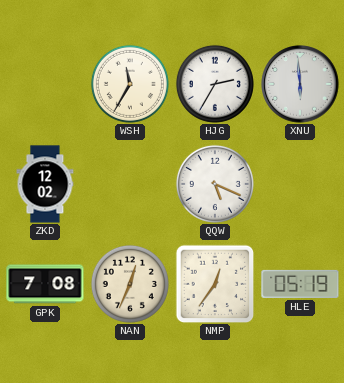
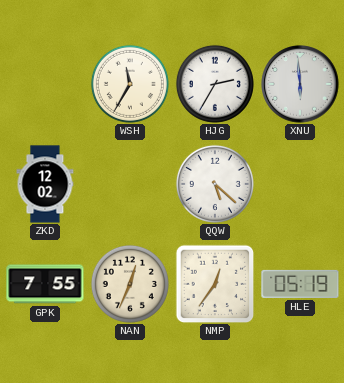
QQW: 5:19 -> 5:22
GPK: 7:08 -> 7:55
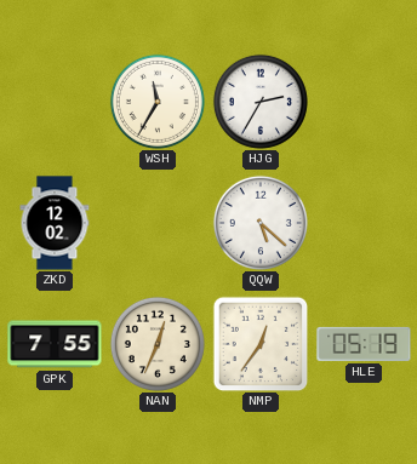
XNU: 5:59 -> none
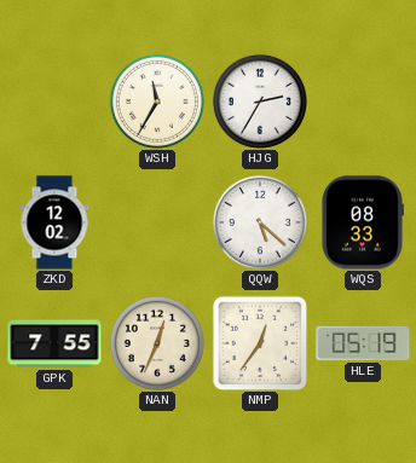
WQS: none -> 08:33
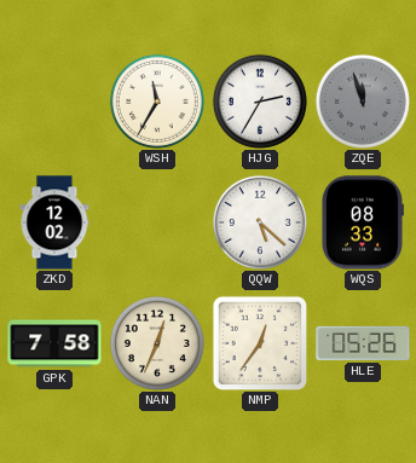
ZQE: none -> 11:57
GPK: 7:55 -> 7:58
HLE: 05:19 -> 05:26
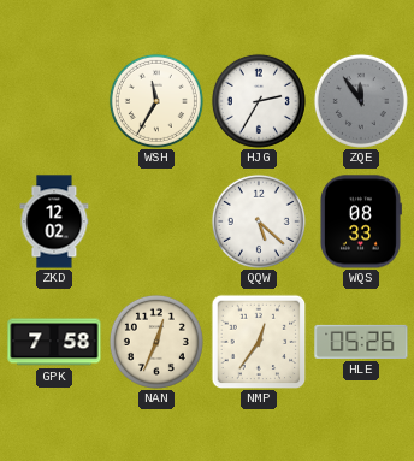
ZQE: 11:57 -> 11:54
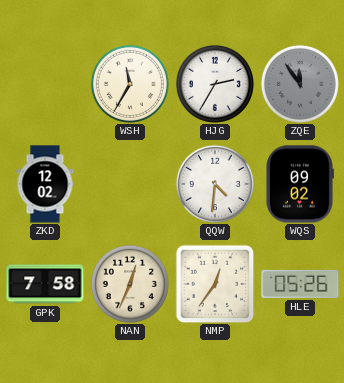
QQW: 5:22 -> 4:31
WQS: 08:33 -> 09:02
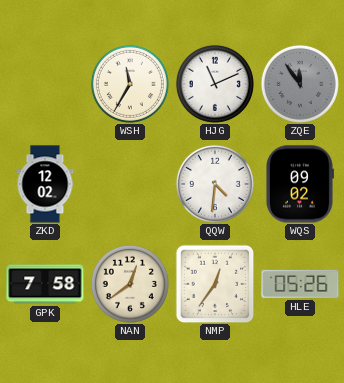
HJG: 2:35 -> 11:11
NAN: 12:34 -> 12:39
